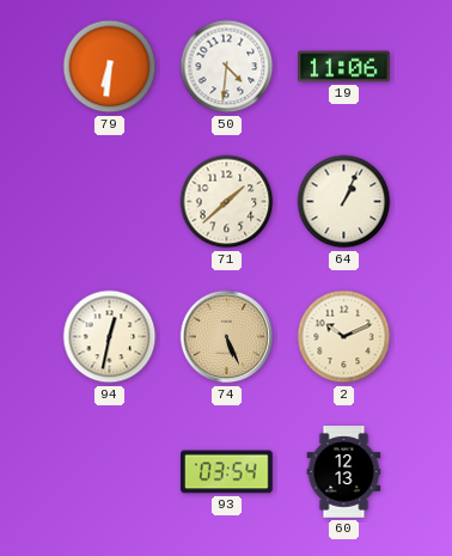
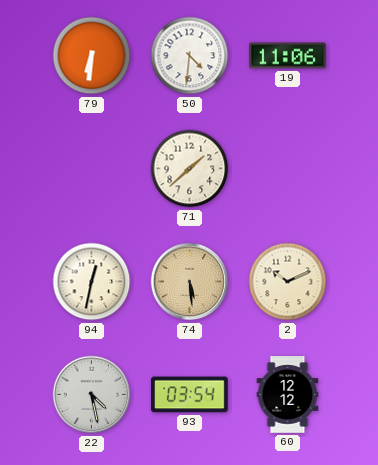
64: 1:04 -> none
74: 5:26 -> 5:29
22: none -> 4:28
60: 12:13 -> 12:12
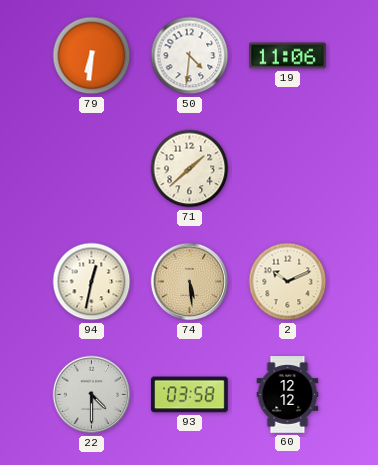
22: 4:28 -> 4:30
93: 03:54 -> 03:58
